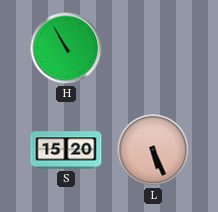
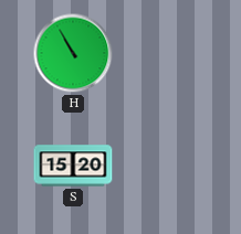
L: 5:26 -> none
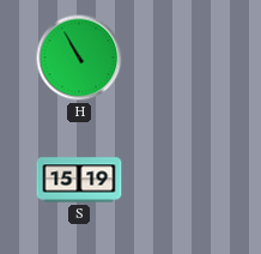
S: 15:20 -> 15:19
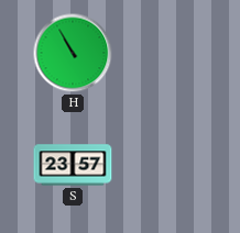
S: 15:19 -> 23:57
